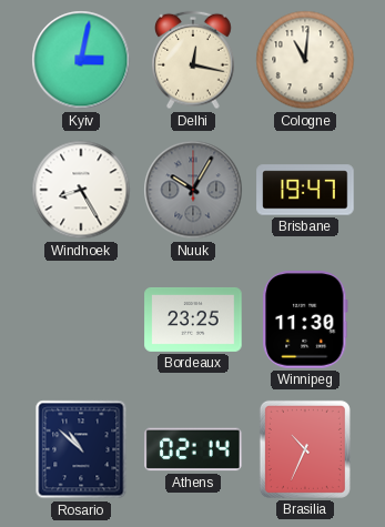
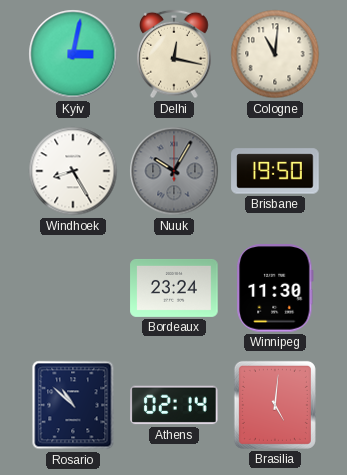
Brisbane: 19:47 -> 19:50
Bordeaux: 23:25 -> 23:24
Brasilia: 10:34 -> 5:01
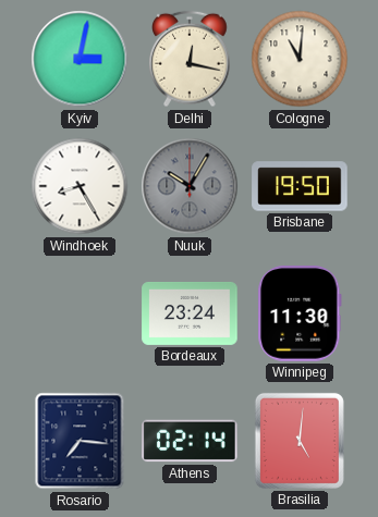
Rosario: 10:52 -> 7:16
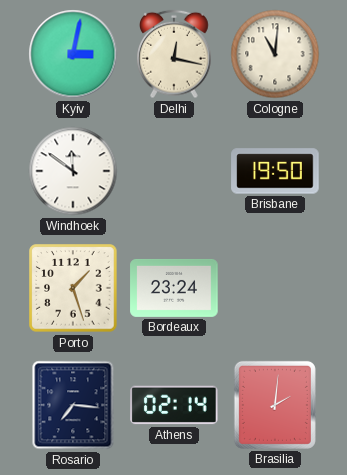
Windhoek: 8:25 -> 11:51
Nuuk: 10:05 -> none
Porto: none -> 1:27
Winnipeg: 11:30 -> none
Brasilia: 5:01 -> 2:01
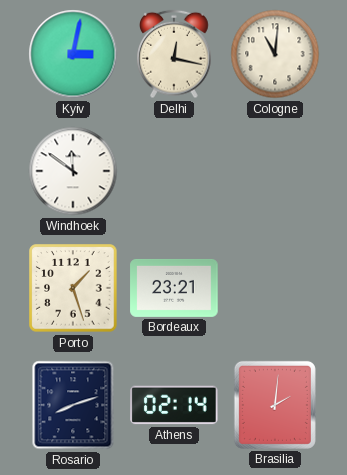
Brisbane: 19:50 -> none
Bordeaux: 23:24 -> 23:21
Rosario: 7:16 -> 8:12
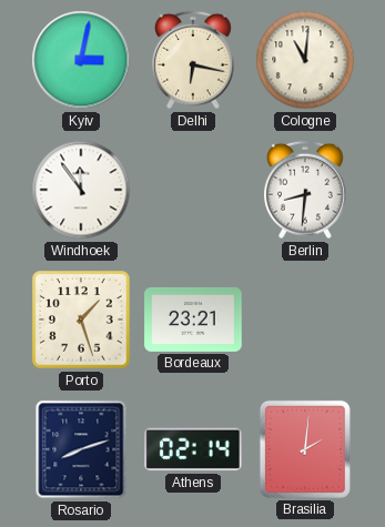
Delhi: 12:17 -> 6:17
Windhoek: 11:51 -> 11:54
Berlin: none -> 8:31
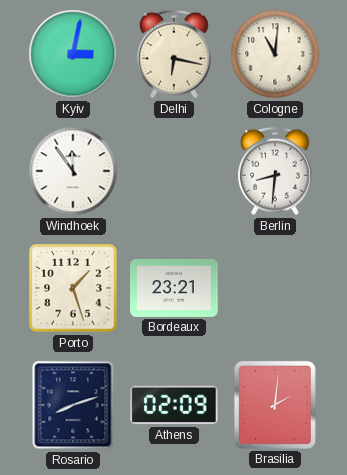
Athens: 02:14 -> 02:09
